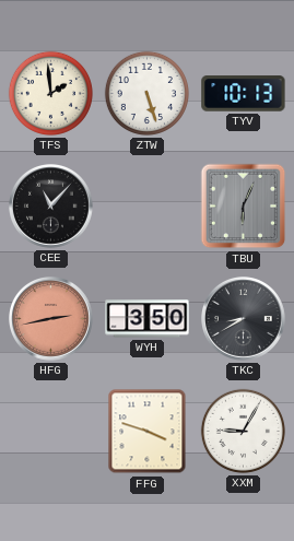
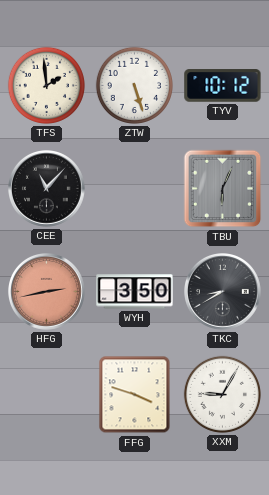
TYV: 10:13 -> 10:12
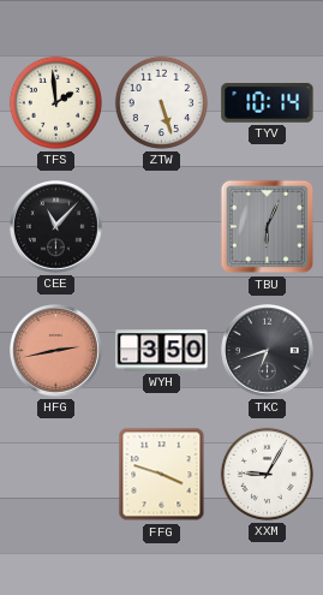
TYV: 10:12 -> 10:14
TKC: 8:40 -> 6:42
